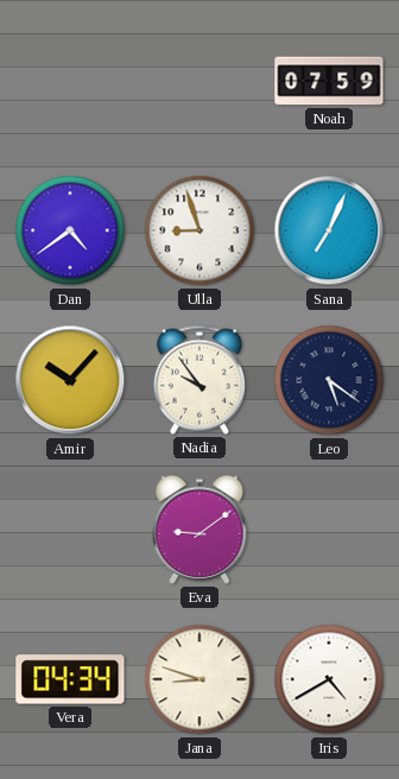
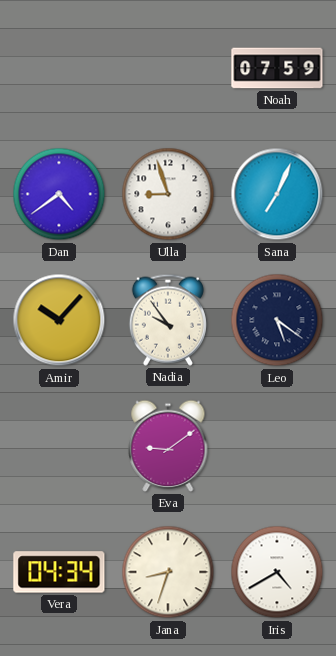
Jana: 8:48 -> 8:33
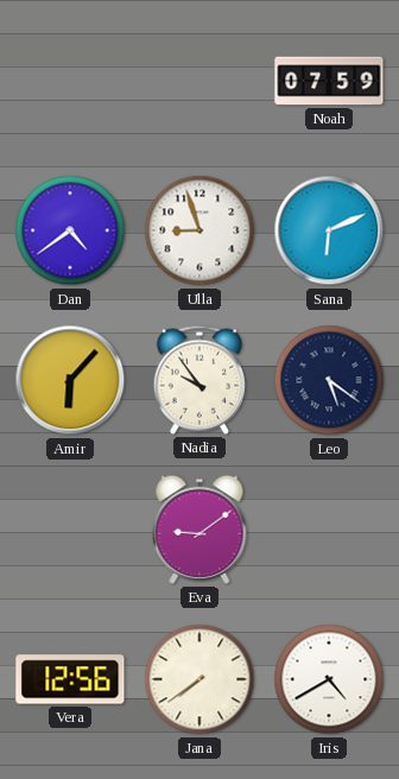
Sana: 7:04 -> 6:11
Amir: 10:07 -> 6:07
Vera: 04:34 -> 12:56
Jana: 8:33 -> 7:39
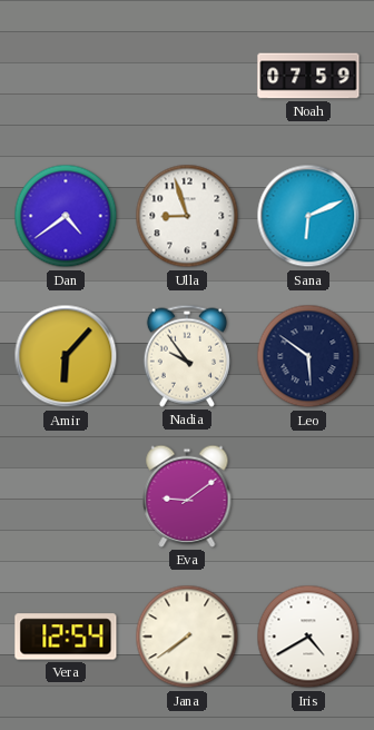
Leo: 5:21 -> 5:51
Vera: 12:56 -> 12:54
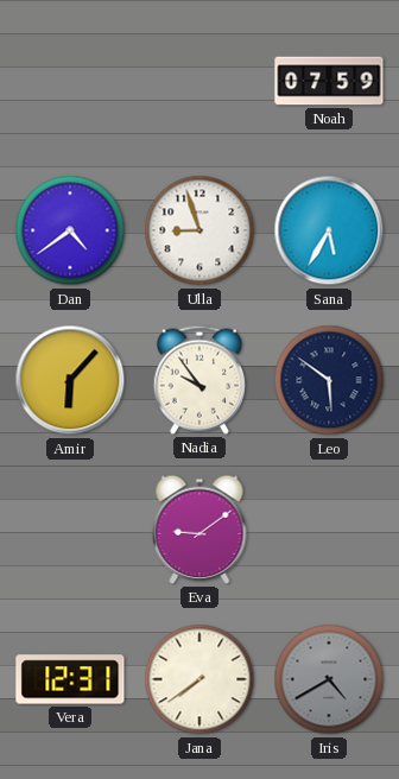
Sana: 6:11 -> 5:35
Vera: 12:54 -> 12:31
Iris dial: white -> grey
